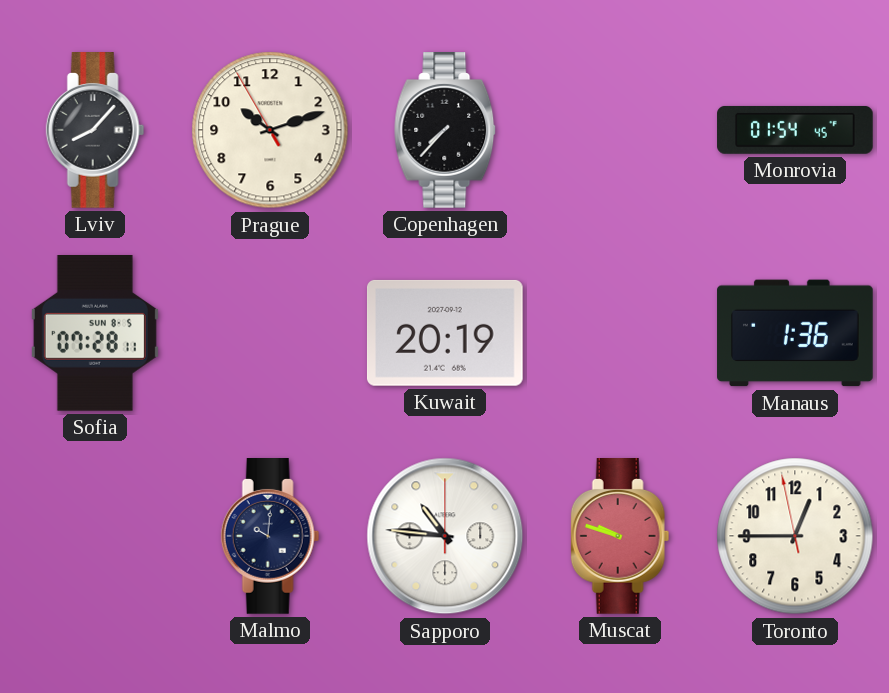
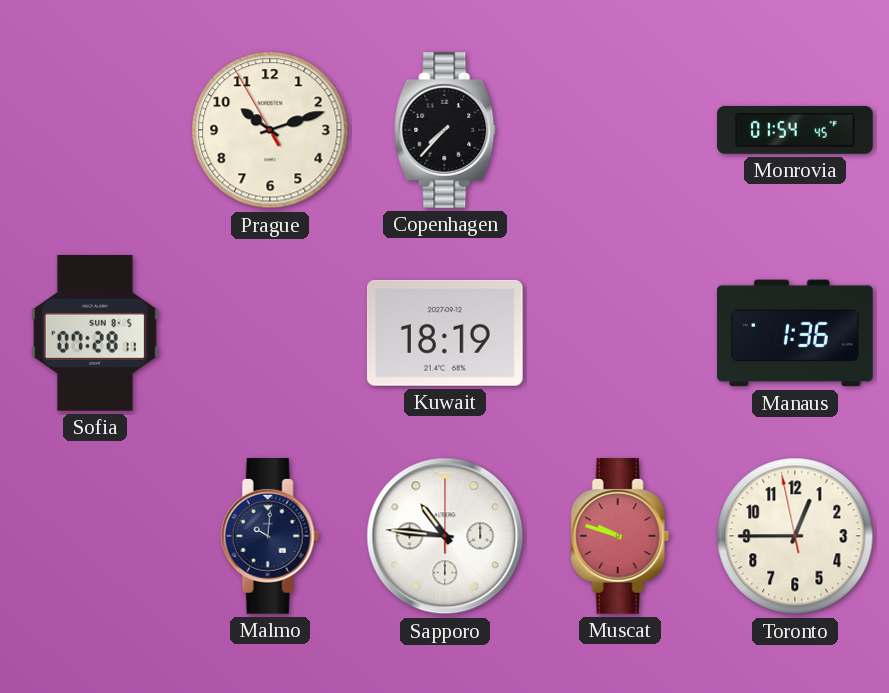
Lviv: 8:07 -> none
Kuwait: 20:19 -> 18:19
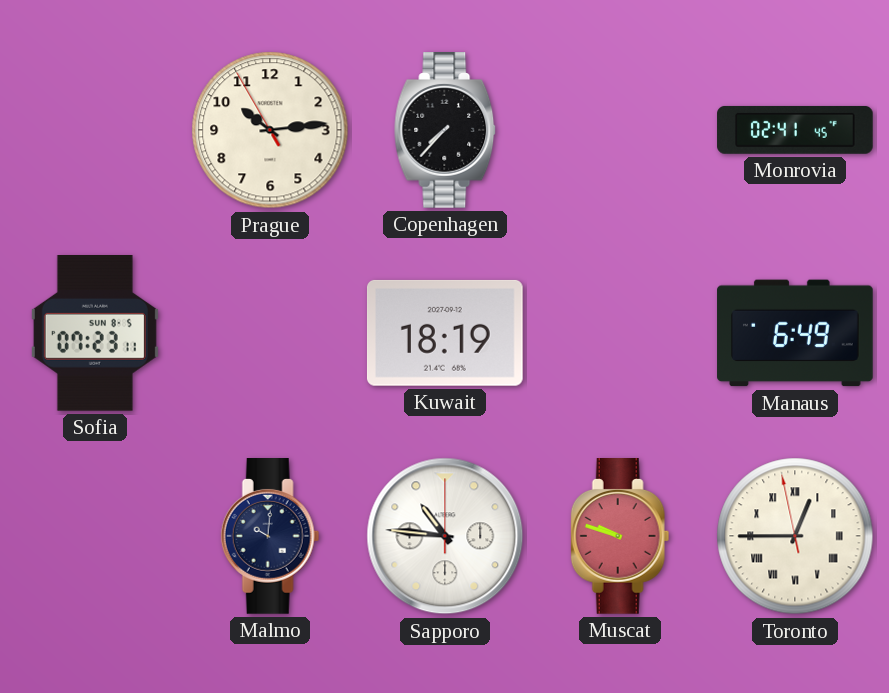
Prague: 10:11 -> 10:13
Monrovia: 01:54 -> 02:41
Sofia: 07:28 -> 07:23
Manaus: 1:36 -> 6:49
Toronto numerals: Arabic -> Roman
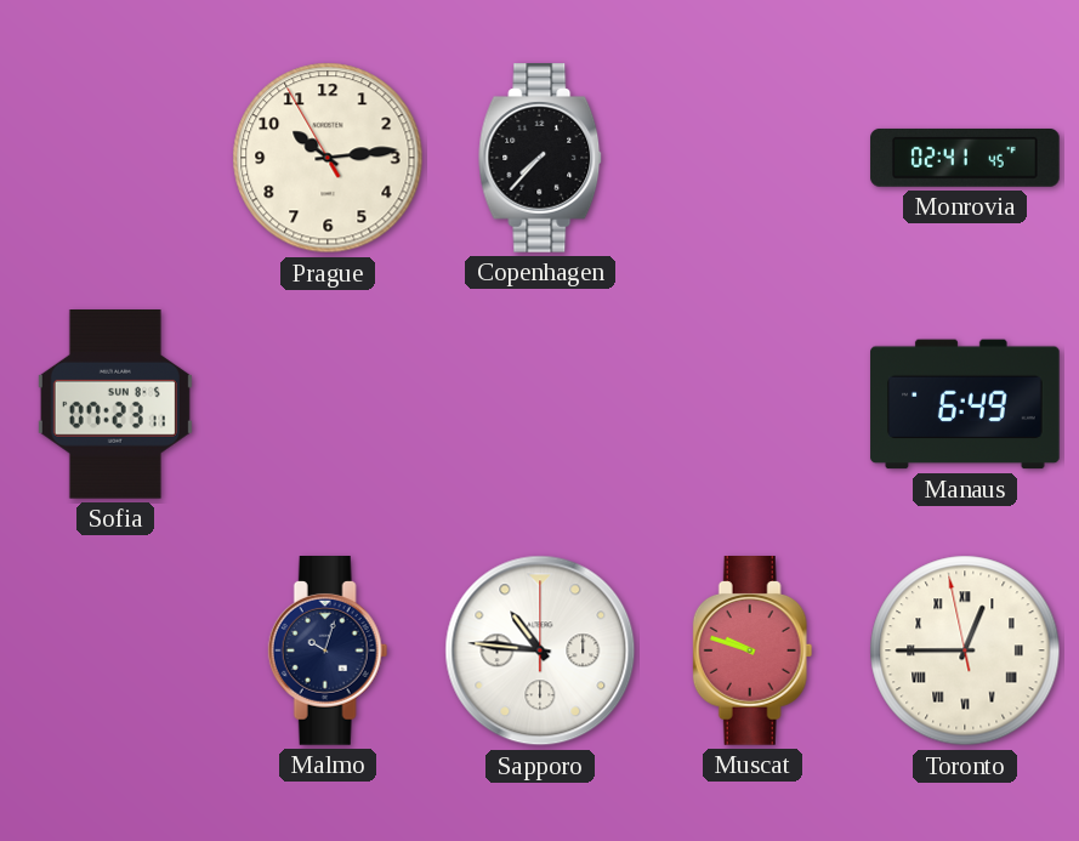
Kuwait: 18:19 -> none
Malmo: 10:01 -> 10:03
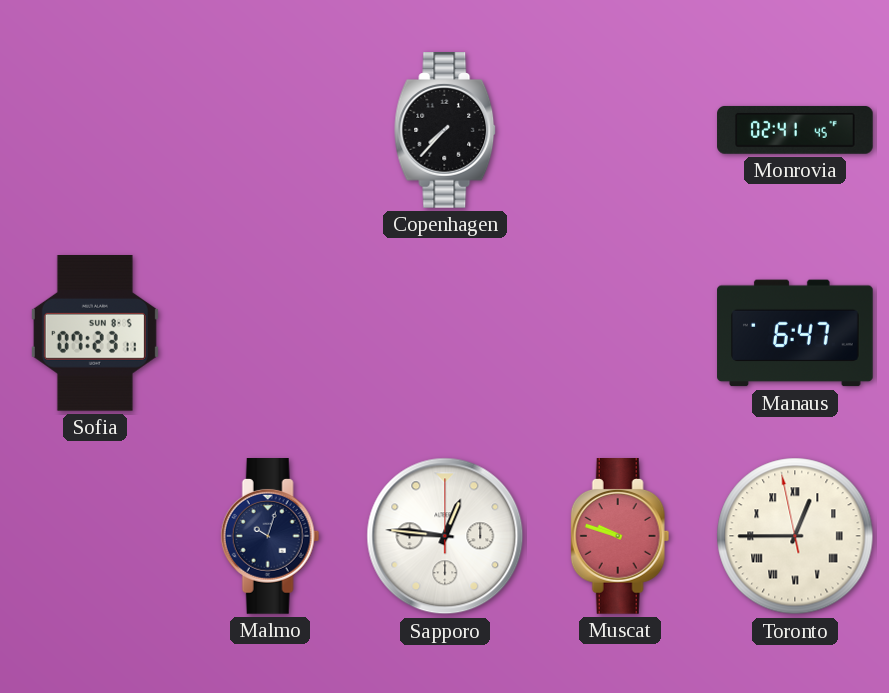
Prague: 10:13 -> none
Manaus: 6:49 -> 6:47
Sapporo: 10:46 -> 12:46
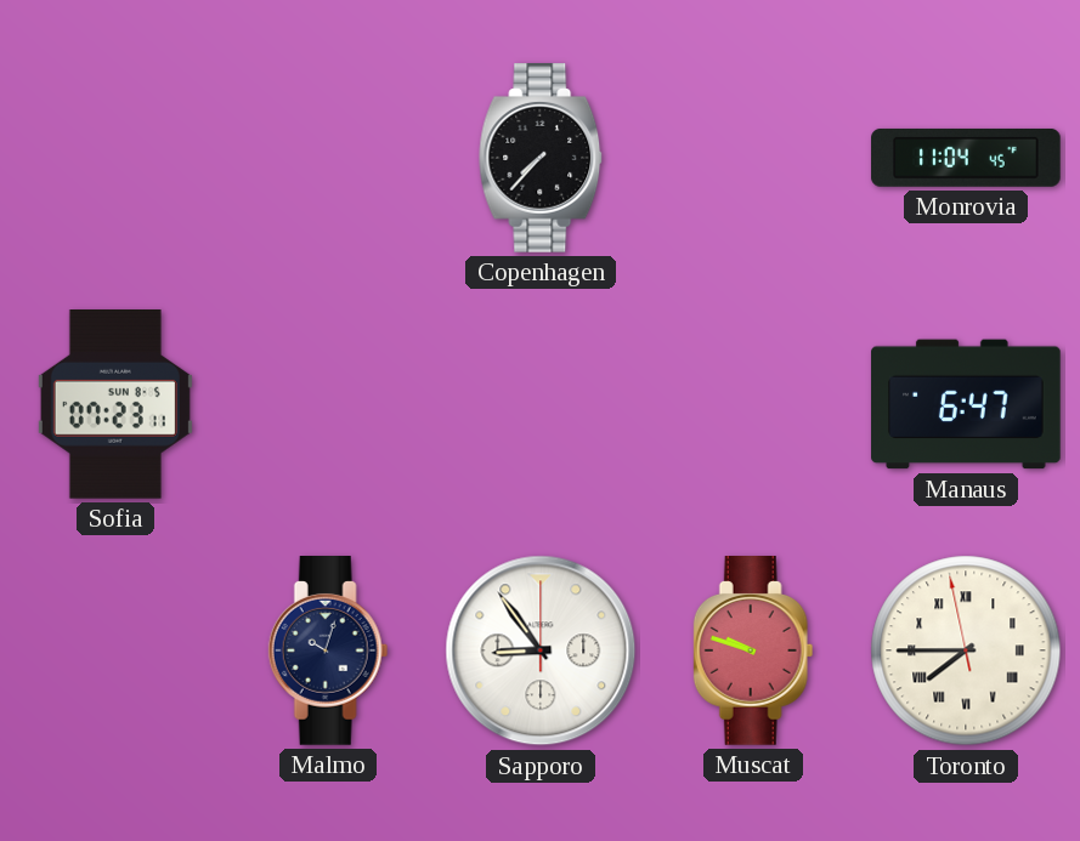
Monrovia: 02:41 -> 11:04
Sapporo: 12:46 -> 8:54
Toronto: 12:44 -> 7:44
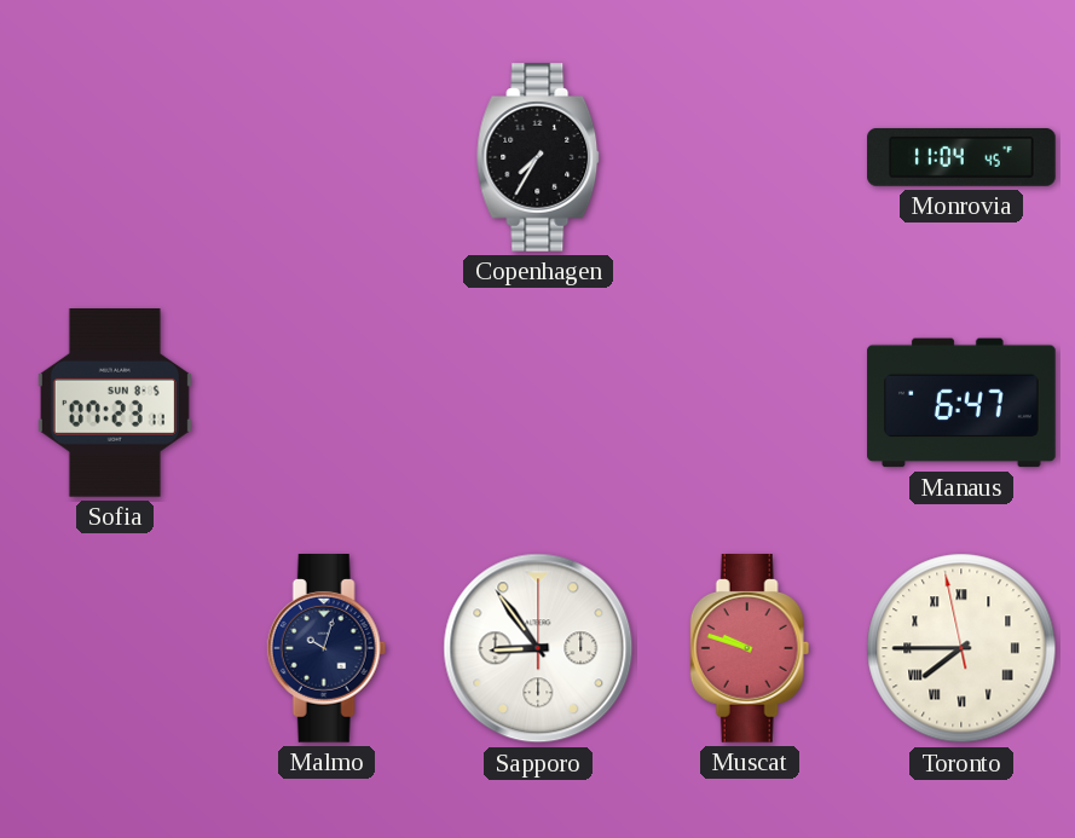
Copenhagen: 7:37 -> 7:35
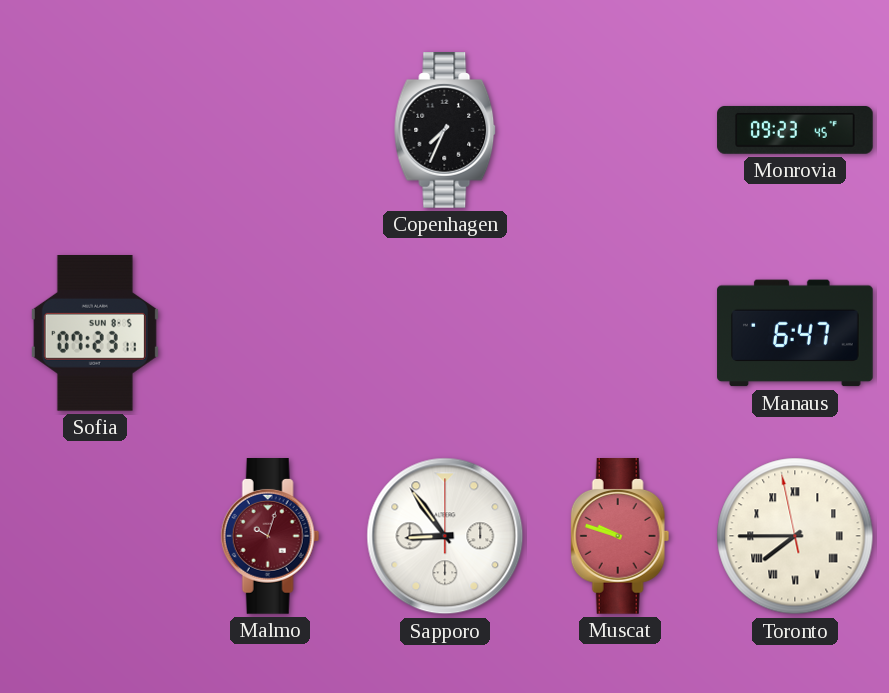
Copenhagen: 7:35 -> 7:34
Monrovia: 11:04 -> 09:23
Malmo dial: navy -> burgundy
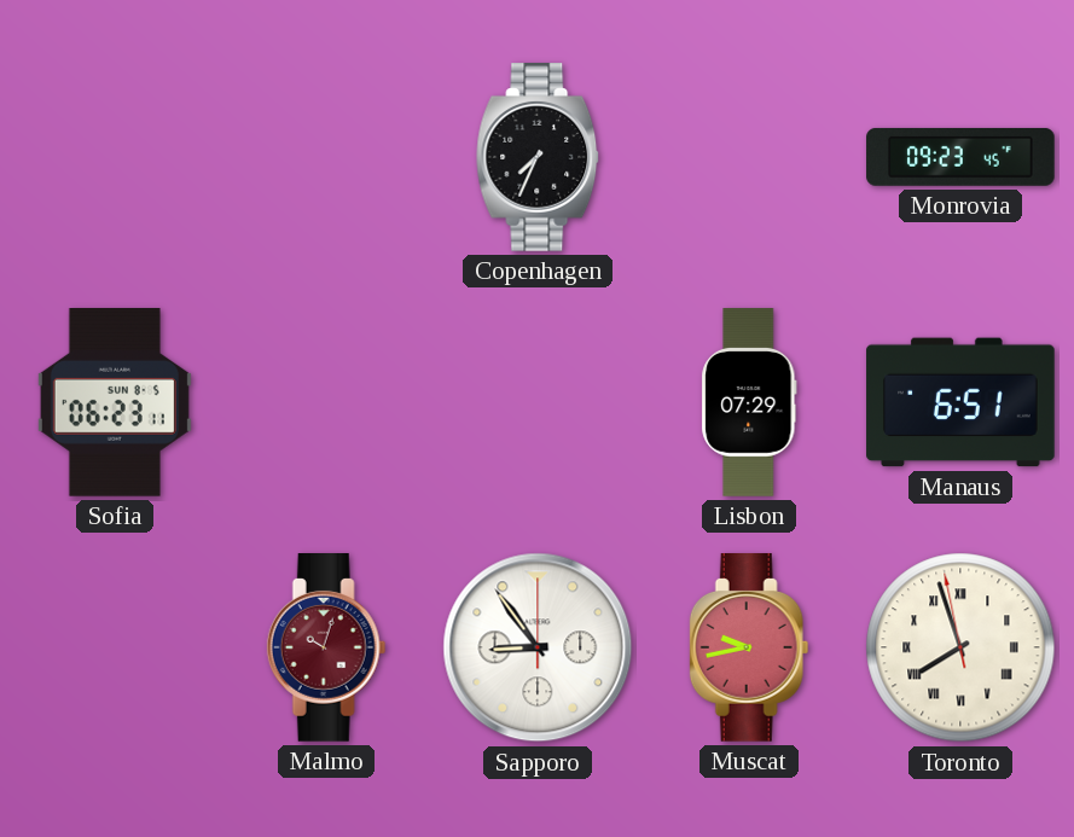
Sofia: 07:23 -> 06:23
Lisbon: none -> 07:29
Manaus: 6:47 -> 6:51
Muscat: 9:48 -> 9:43
Toronto: 7:44 -> 7:56
